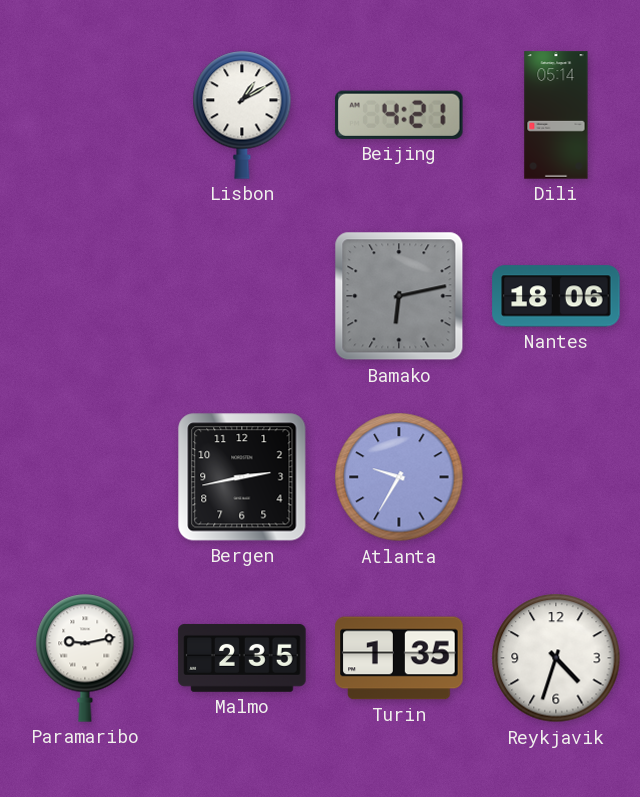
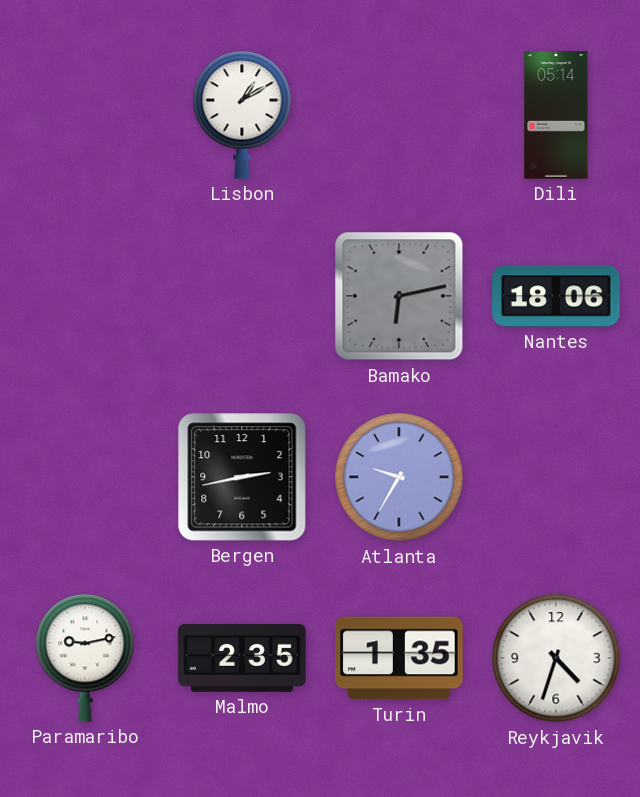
Beijing: 4:21 -> none
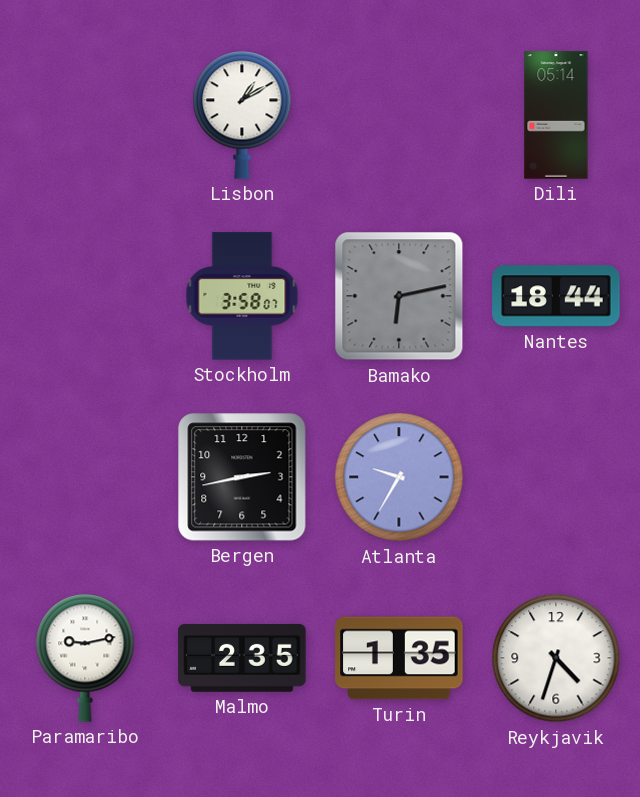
Stockholm: none -> 3:58
Nantes: 18:06 -> 18:44
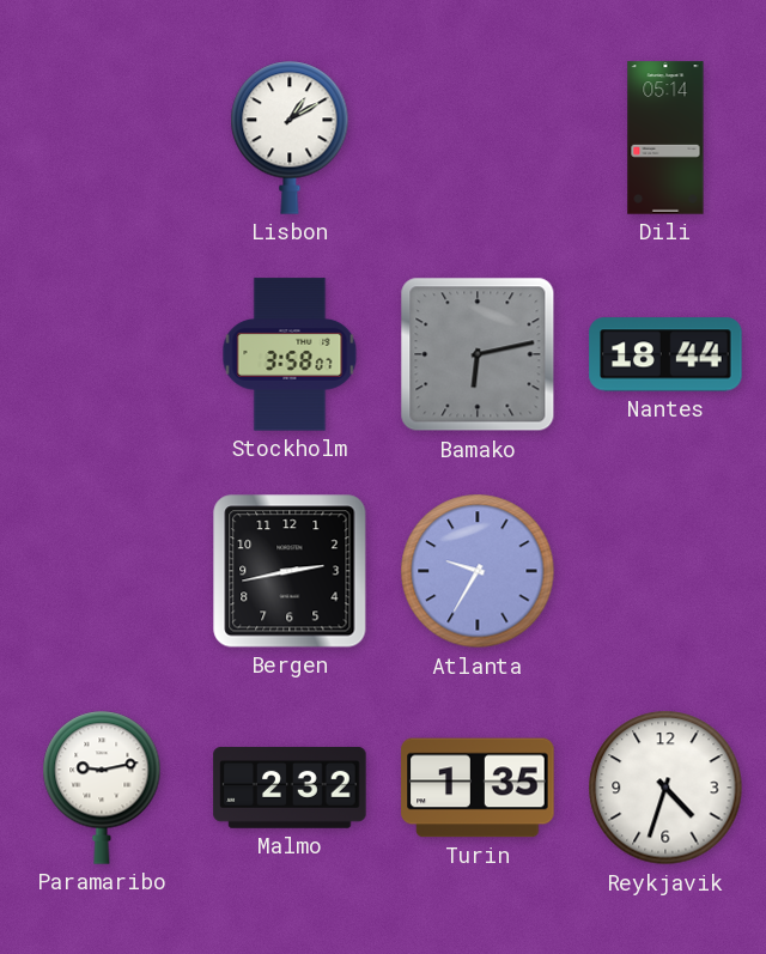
Malmo: 2:35 -> 2:32
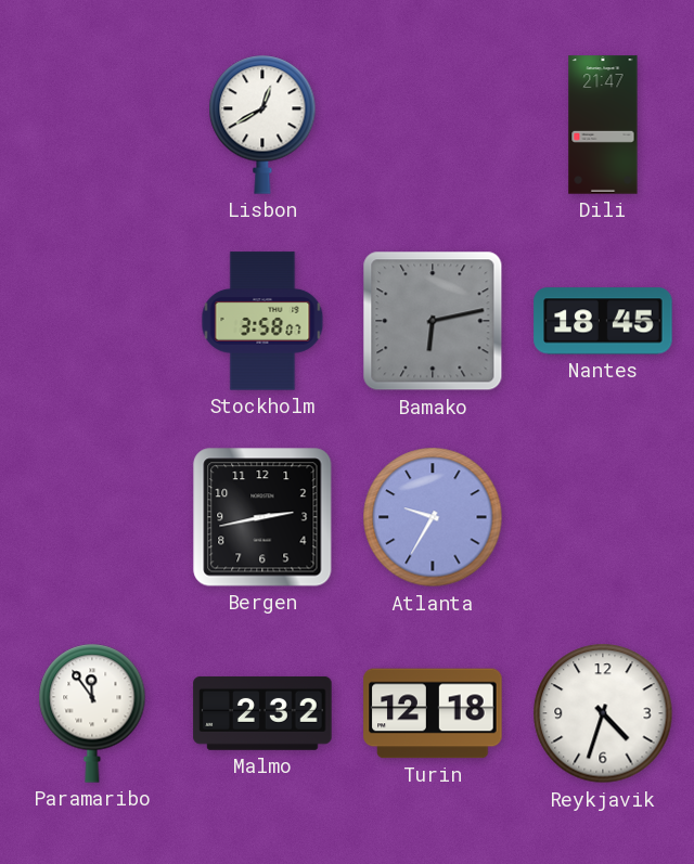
Lisbon: 1:10 -> 12:40
Dili: 05:14 -> 21:47
Nantes: 18:44 -> 18:45
Paramaribo: 9:13 -> 11:54
Turin: 1:35 -> 12:18
